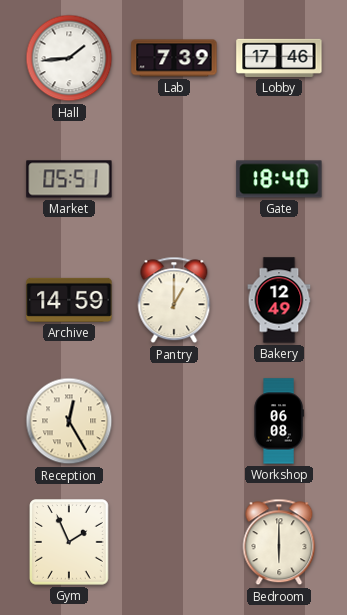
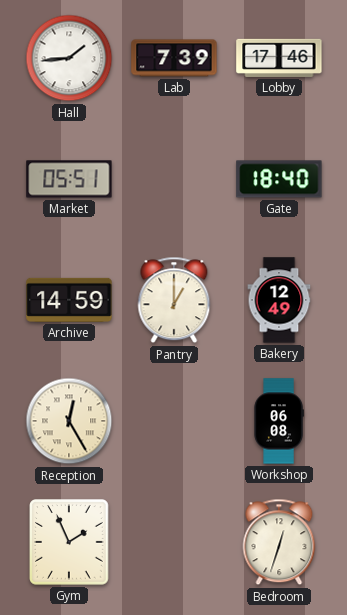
Bedroom: 6:00 -> 12:33
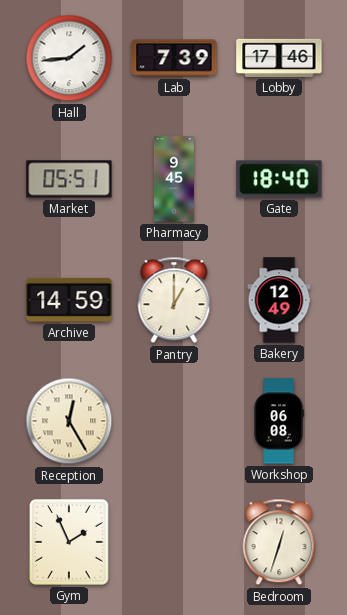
Pharmacy: none -> 9:45
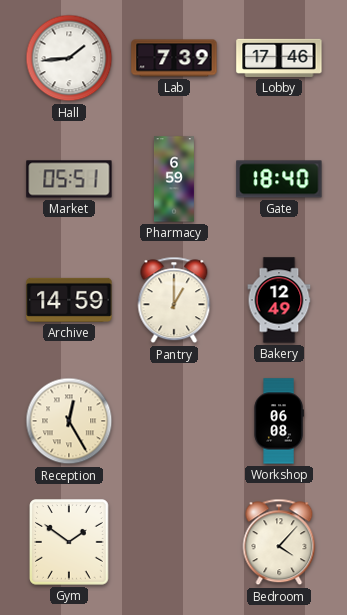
Pharmacy: 9:45 -> 6:59
Gym: 1:56 -> 1:51
Bedroom: 12:33 -> 4:07
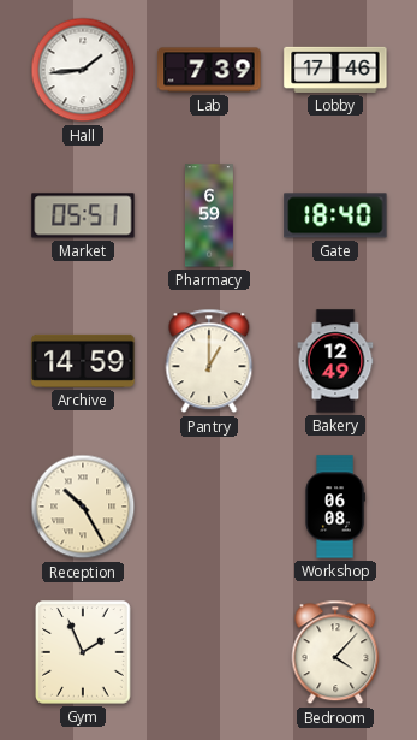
Reception: 12:25 -> 10:25
Gym: 1:51 -> 1:56
